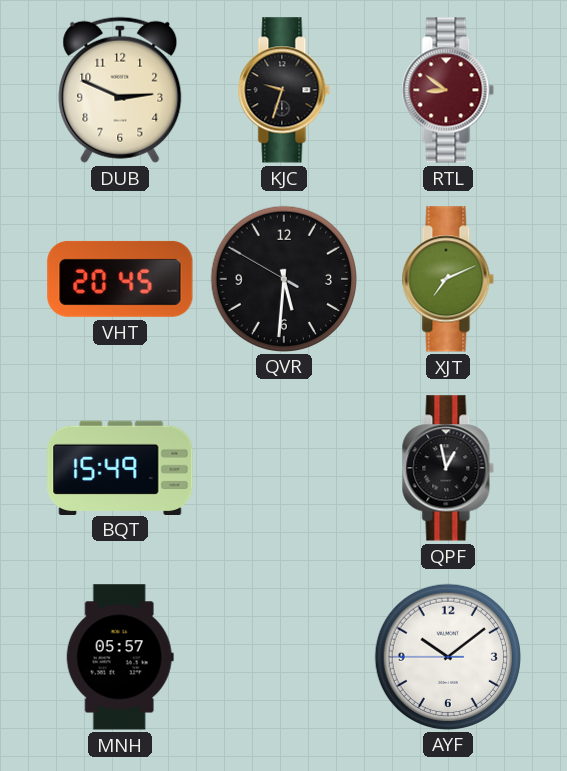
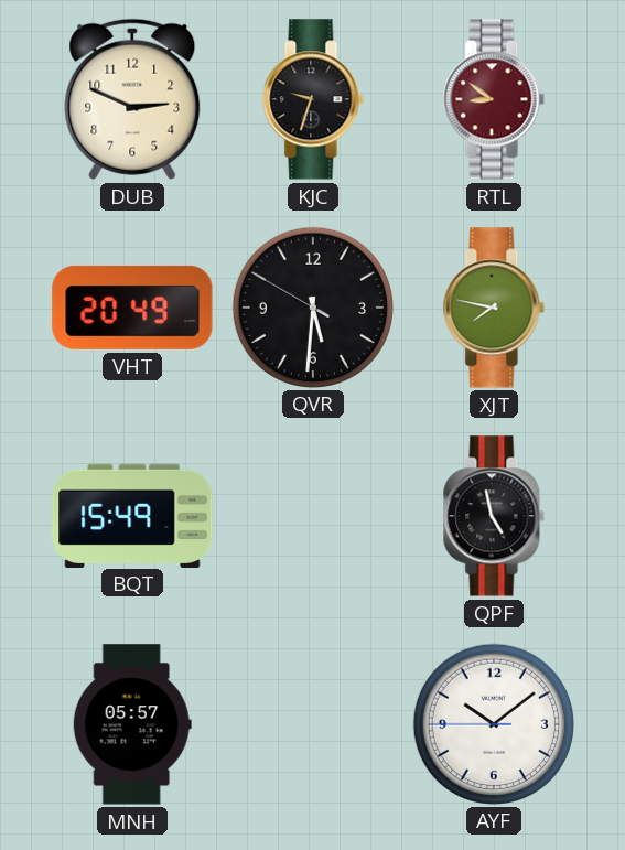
VHT: 20:45 -> 20:49
XJT: 7:11 -> 7:47
QPF: 12:58 -> 4:58
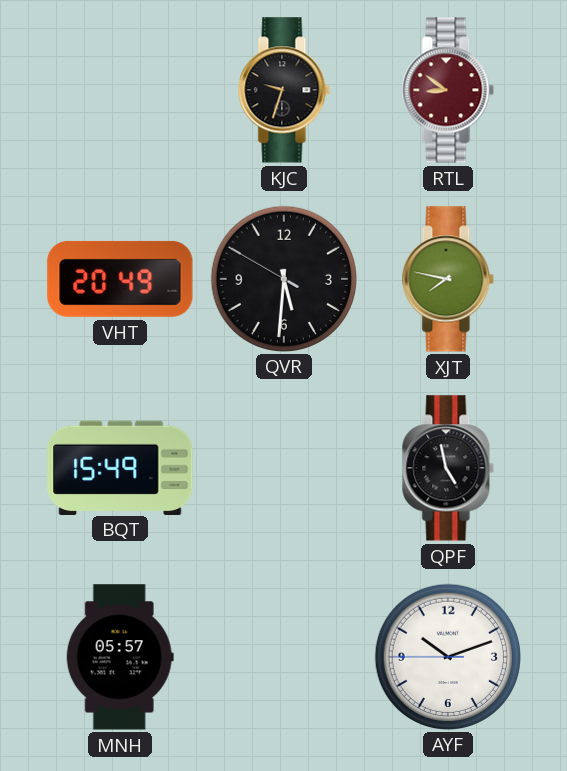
DUB: 2:49 -> none
AYF: 10:08 -> 10:11
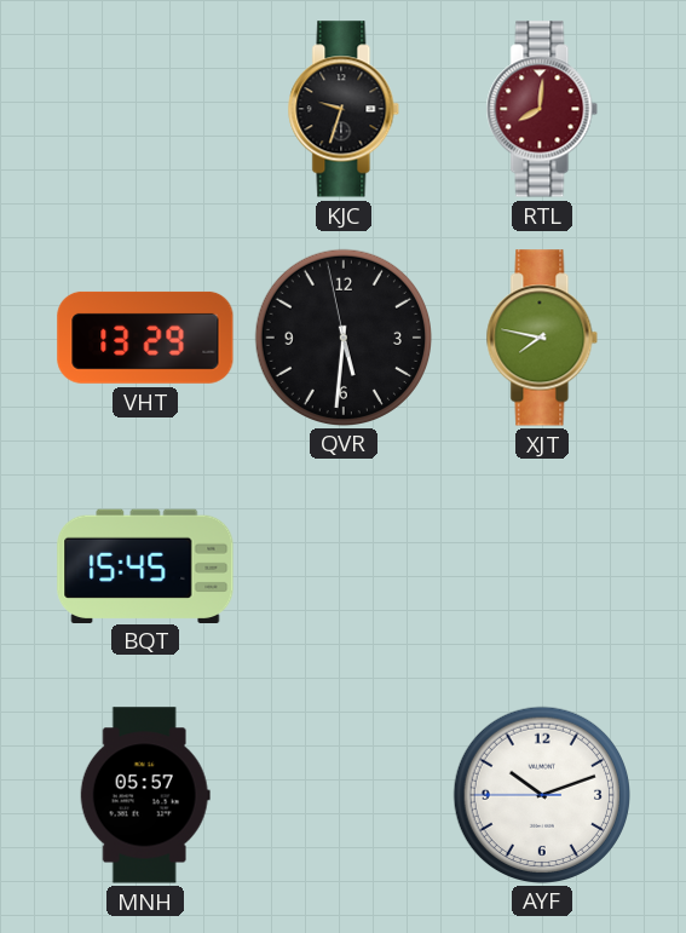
RTL: 8:51 -> 8:01
VHT: 20:49 -> 13:29
QVR: 5:30:50 -> 5:30:58
BQT: 15:49 -> 15:45
QPF: 4:58 -> none
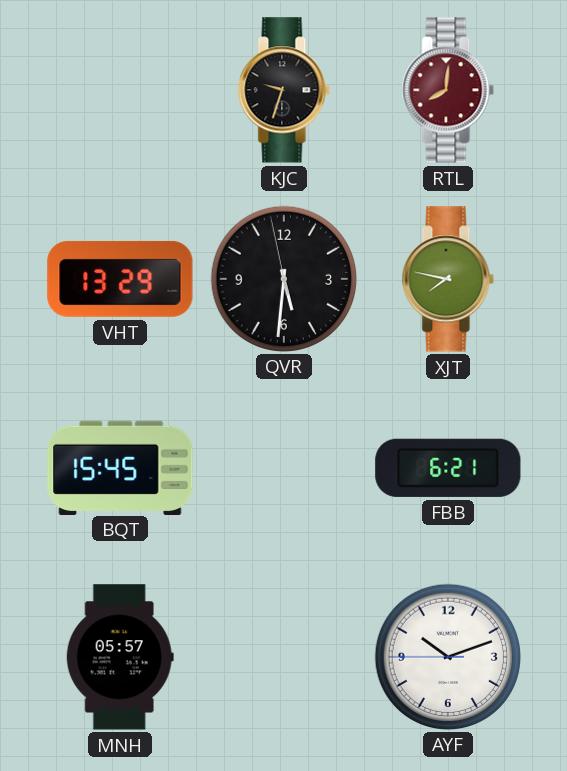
FBB: none -> 6:21
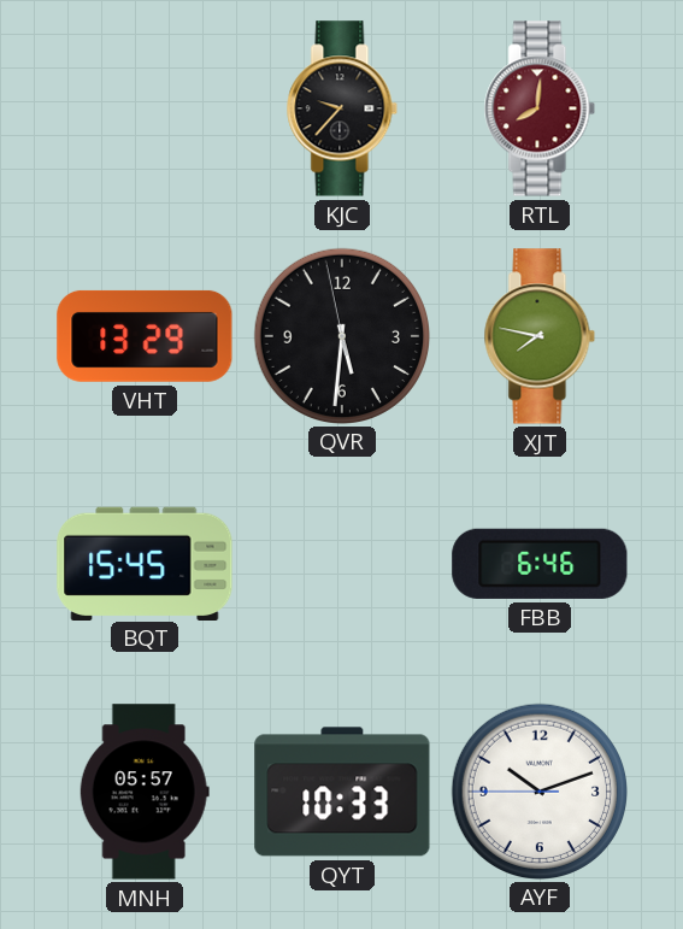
KJC: 9:33 -> 9:37
FBB: 6:21 -> 6:46
QYT: none -> 10:33
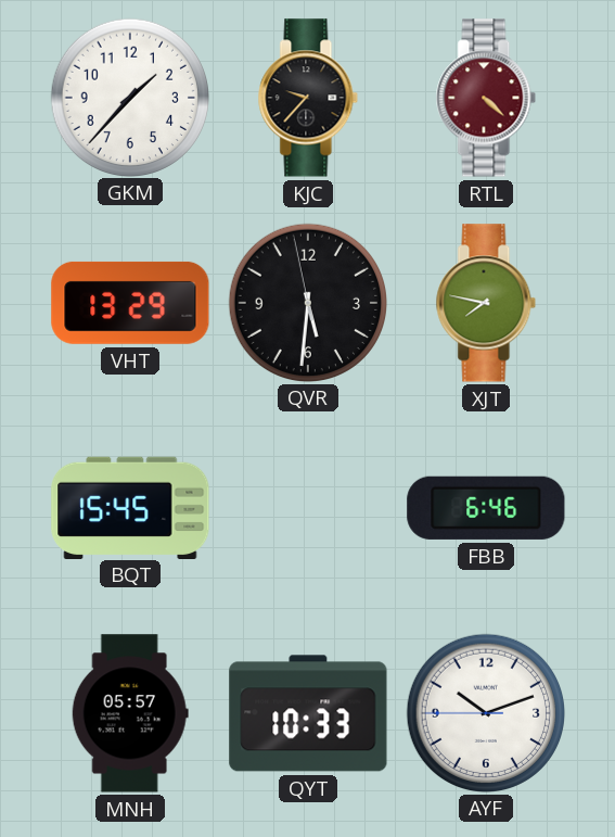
GKM: none -> 1:37
RTL: 8:01 -> 4:22
